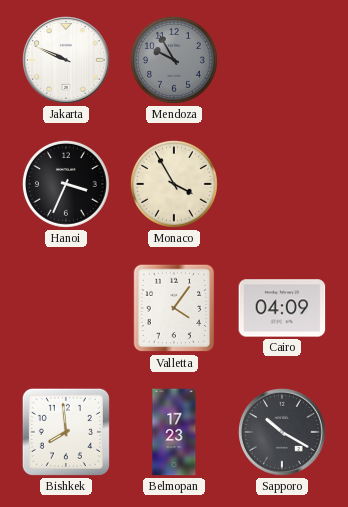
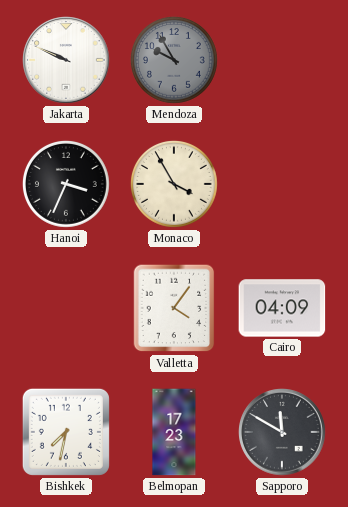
Bishkek: 7:59 -> 7:32
Sapporo: 10:20 -> 11:50
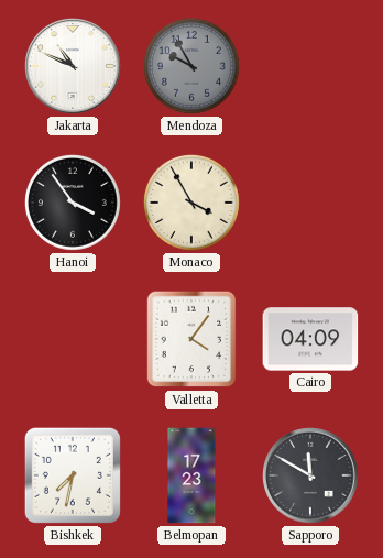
Jakarta: 9:49 -> 10:49
Hanoi: 3:34 -> 3:54
